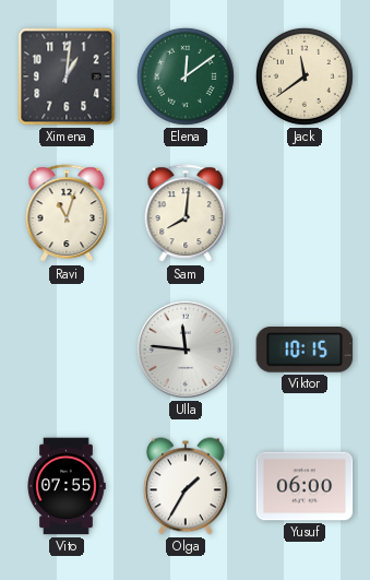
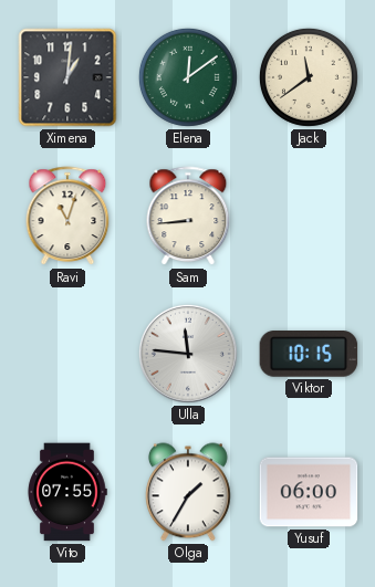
Sam: 8:01 -> 8:44
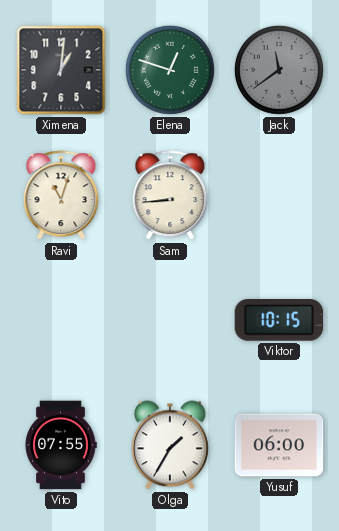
Elena: 12:09 -> 12:48
Jack dial: cream -> grey
Ulla: 11:46 -> none
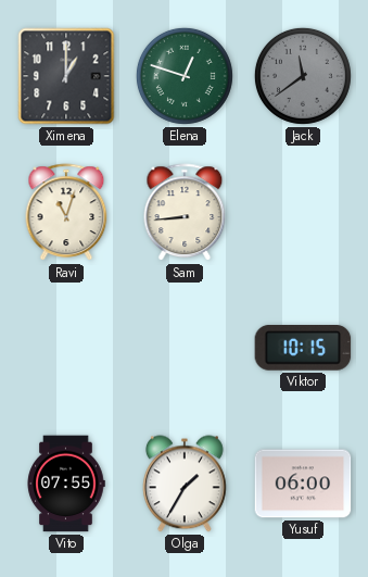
Ximena: 1:01 -> 1:00
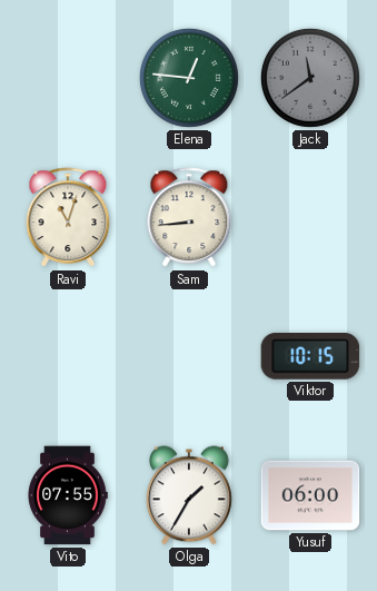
Ximena: 1:00 -> none
Elena: 12:48 -> 12:46
